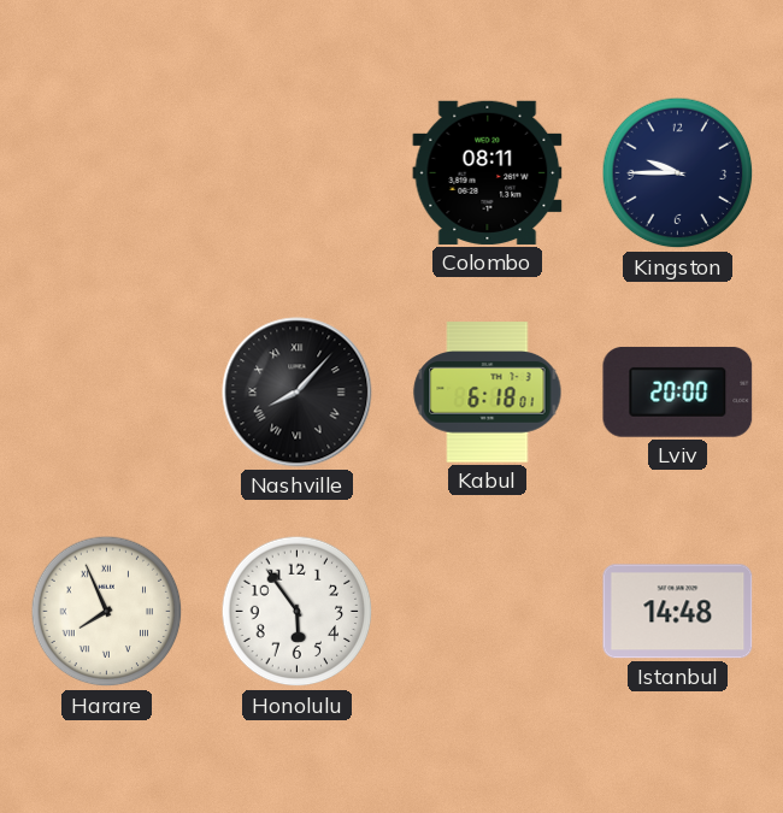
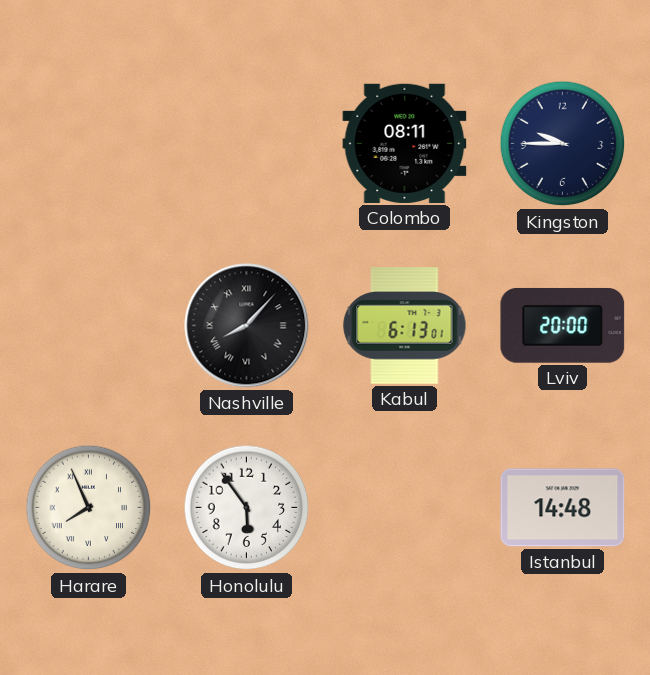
Kabul: 6:18 -> 6:13
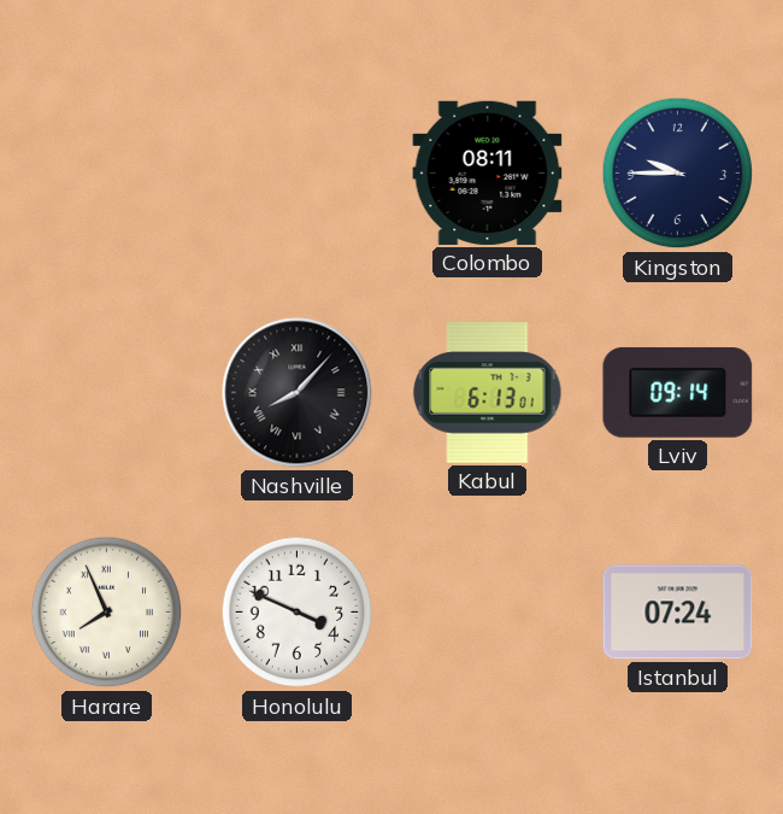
Lviv: 20:00 -> 09:14
Honolulu: 5:54 -> 3:49
Istanbul: 14:48 -> 07:24
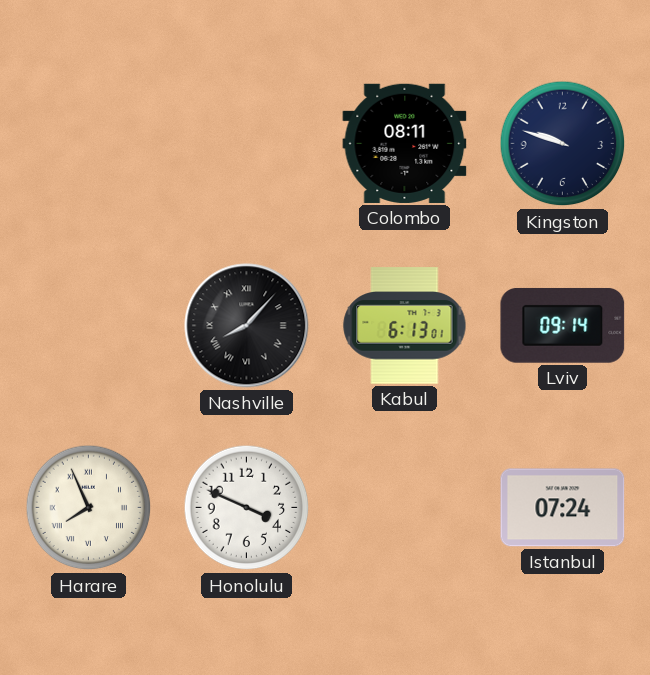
Kingston: 9:45 -> 9:48
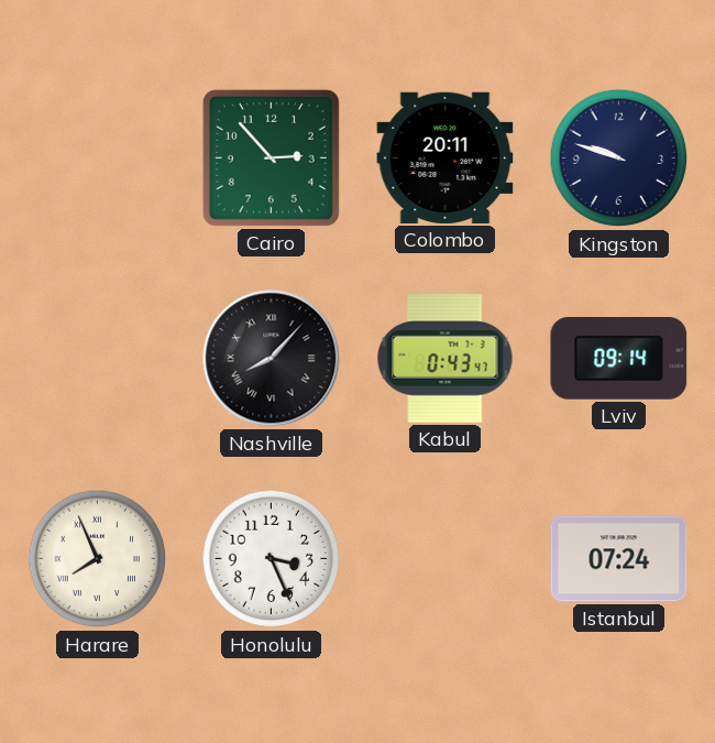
Cairo: none -> 2:53
Colombo: 08:11 -> 20:11
Kabul: 6:13 -> 0:43
Honolulu: 3:49 -> 3:26
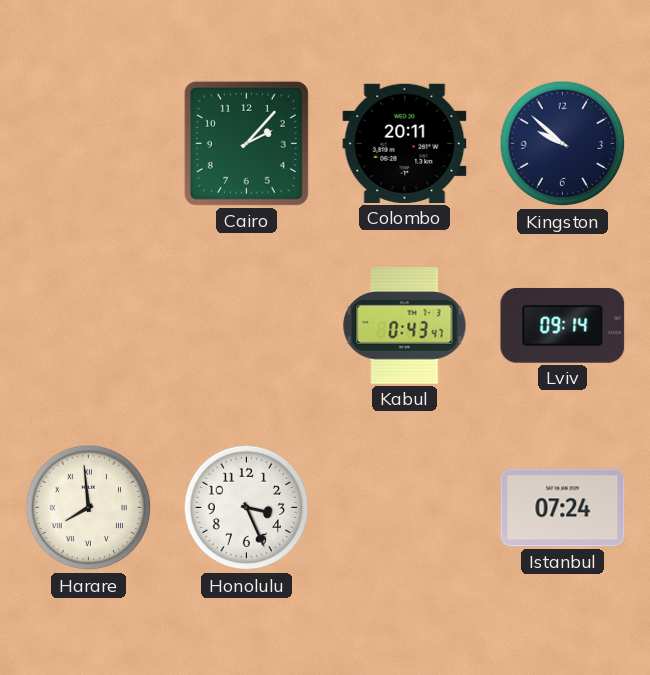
Cairo: 2:53 -> 2:07
Kingston: 9:48 -> 9:52
Nashville: 8:07 -> none
Harare: 7:56 -> 7:59
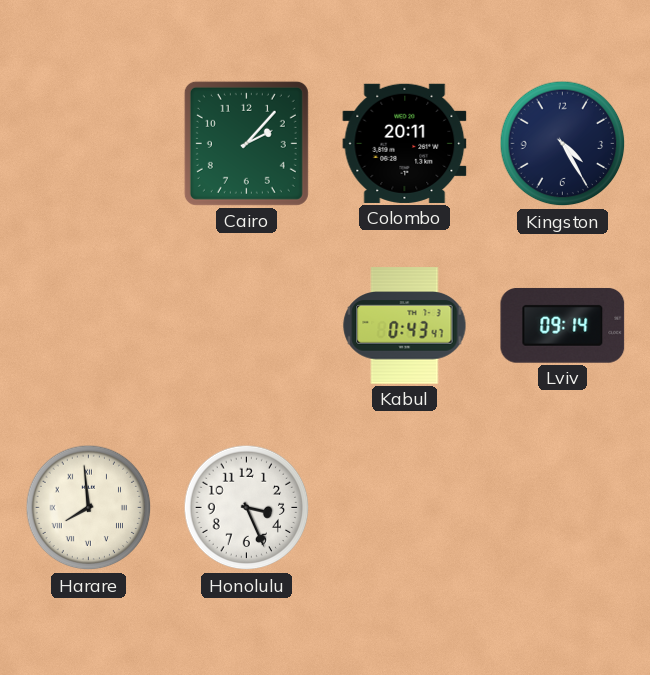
Kingston: 9:52 -> 4:25
Istanbul: 07:24 -> none
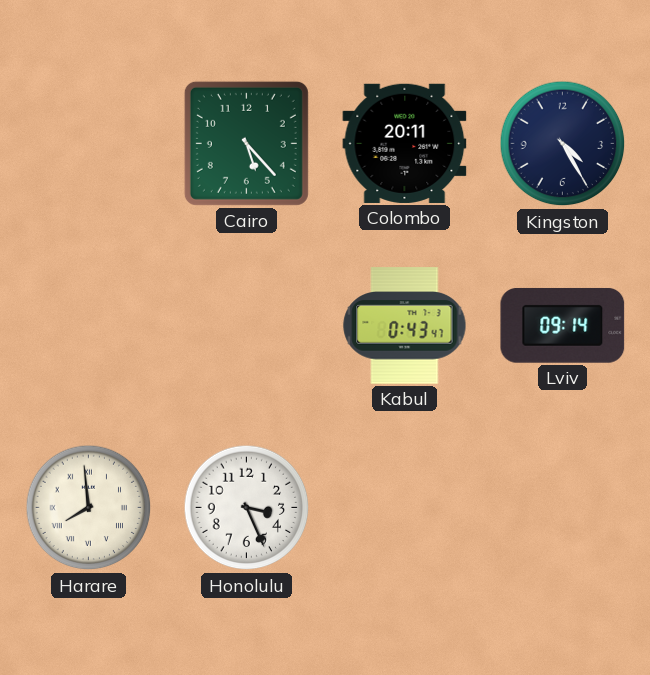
Cairo: 2:07 -> 5:23
